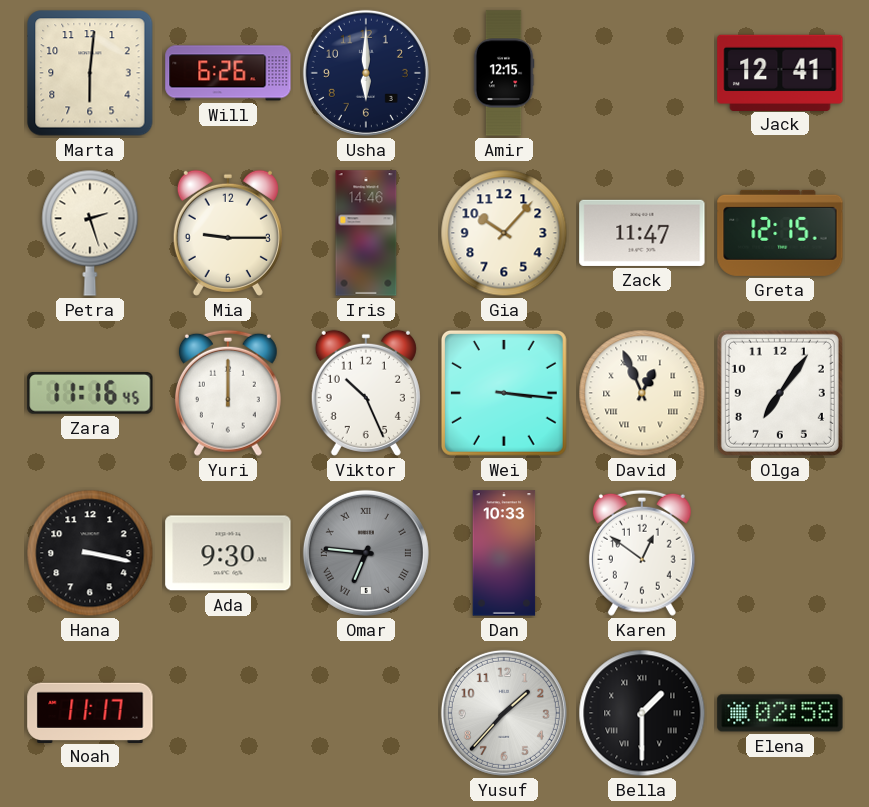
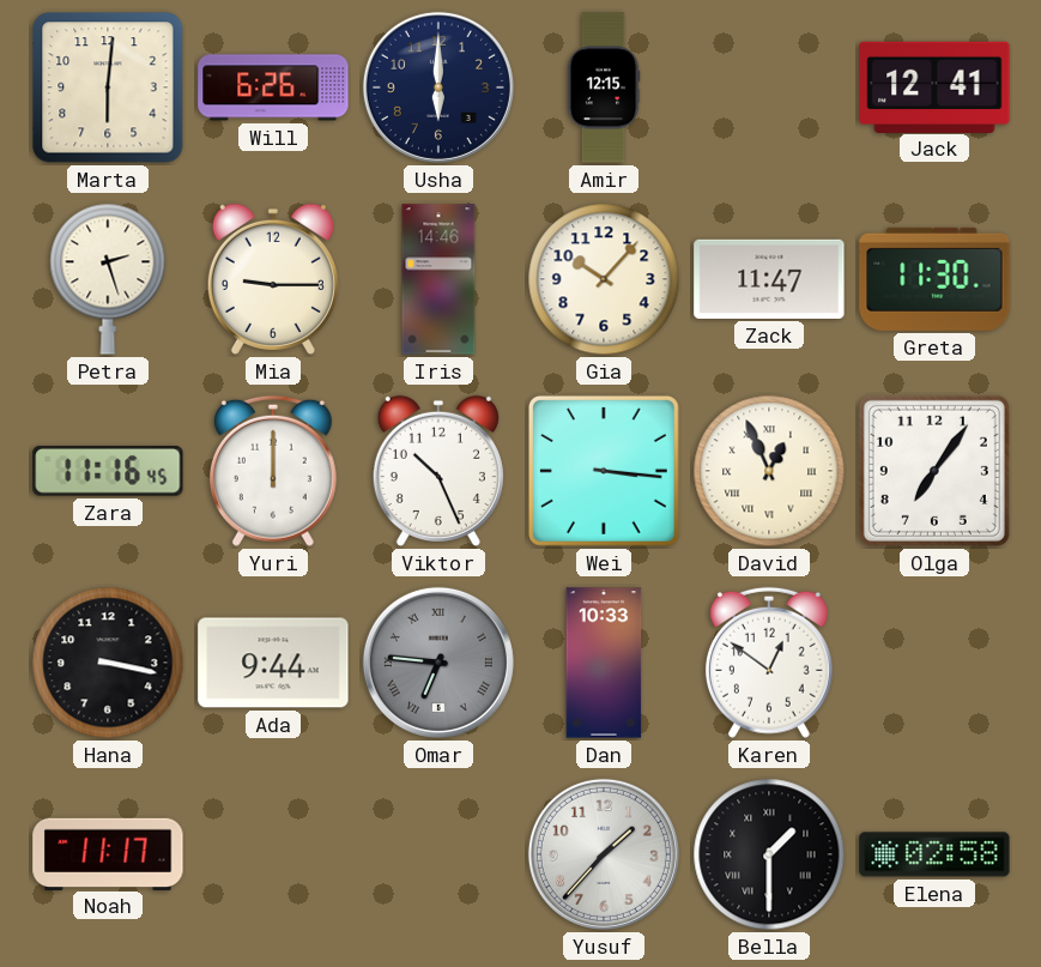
Greta: 12:15 -> 11:30
Ada: 9:30 -> 9:44
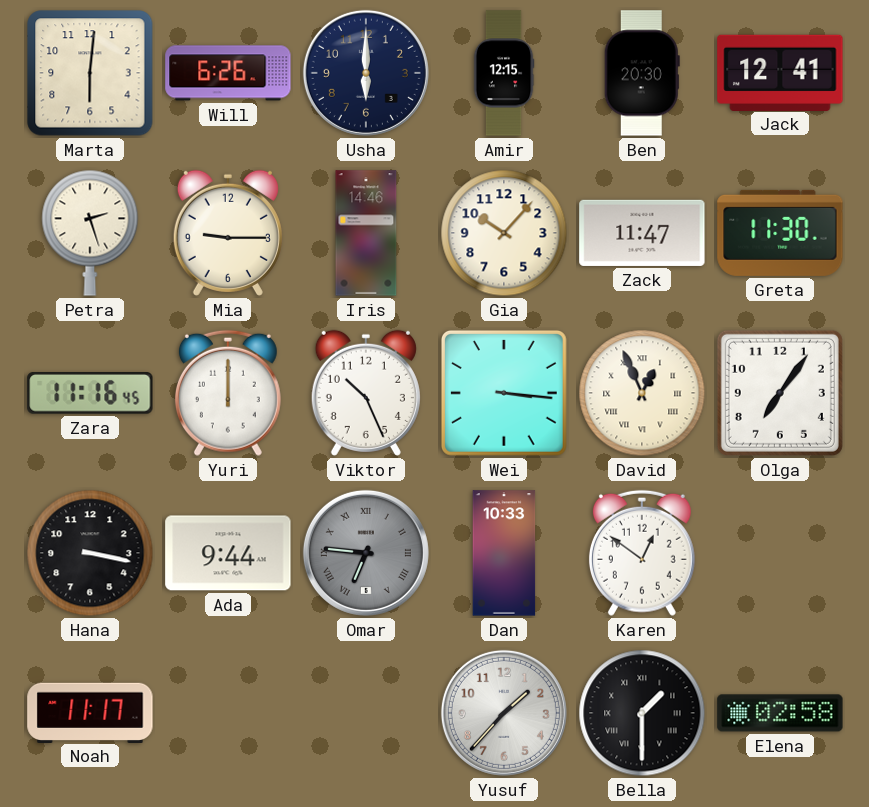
Ben: none -> 20:30
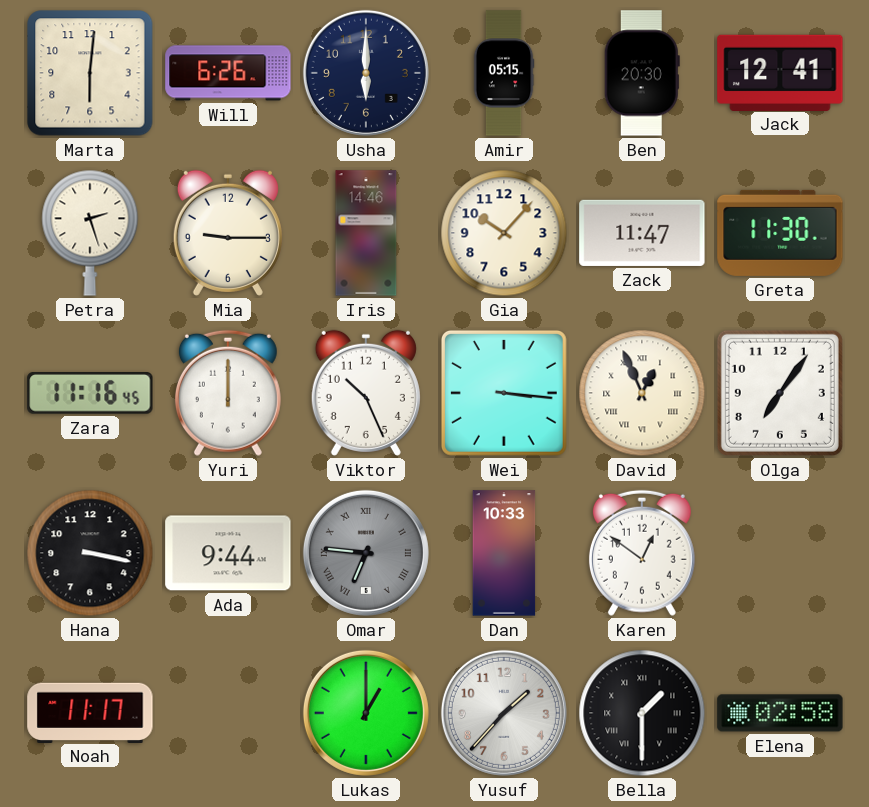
Amir: 12:15 -> 05:15
Lukas: none -> 1:00
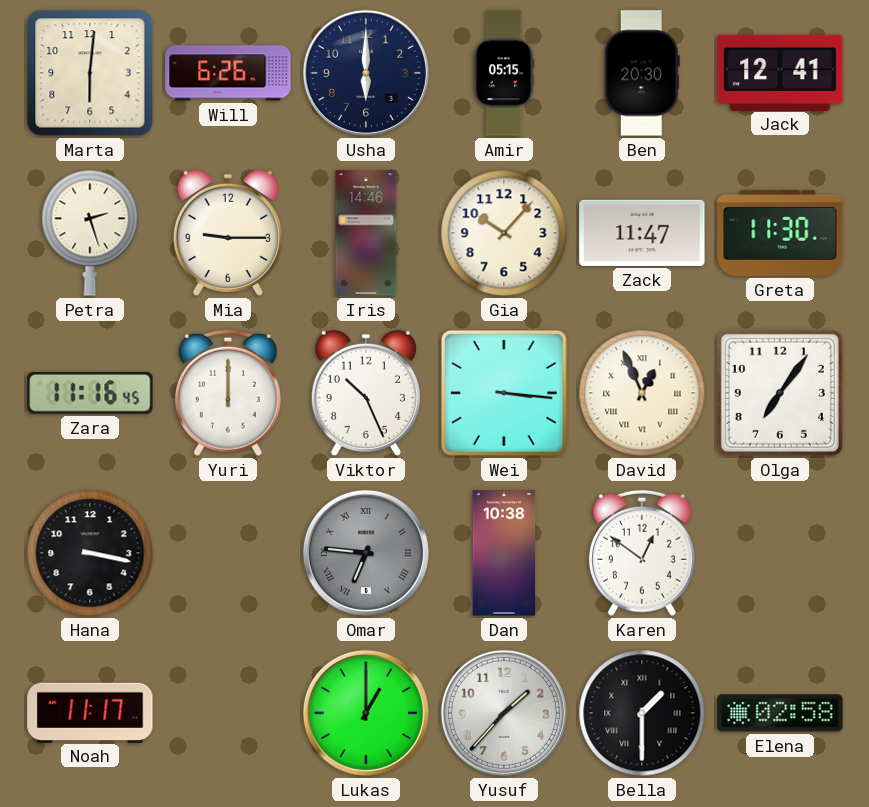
Ada: 9:44 -> none
Dan: 10:33 -> 10:38
